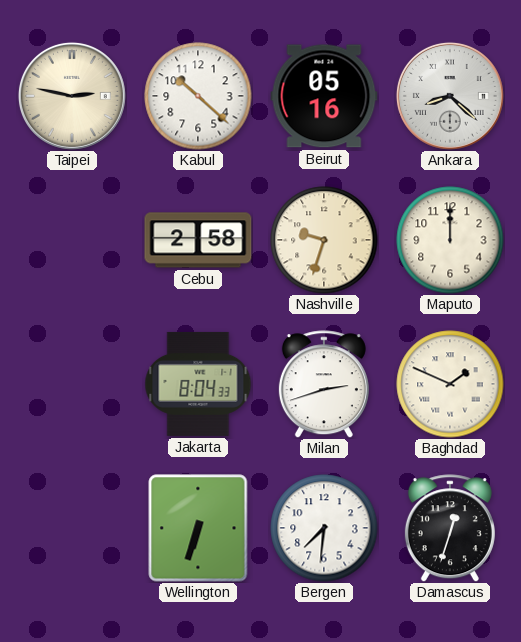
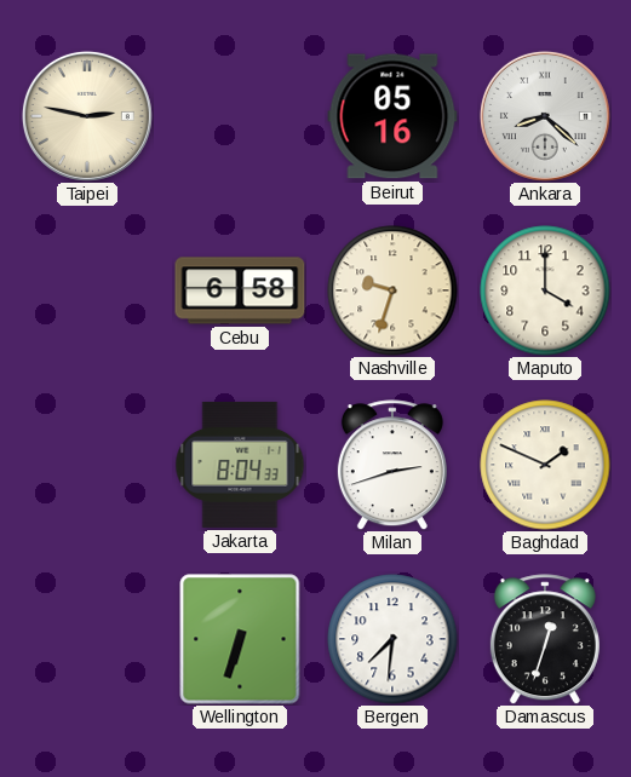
Kabul: 10:22 -> none
Cebu: 2:58 -> 6:58
Maputo: 12:00 -> 4:00
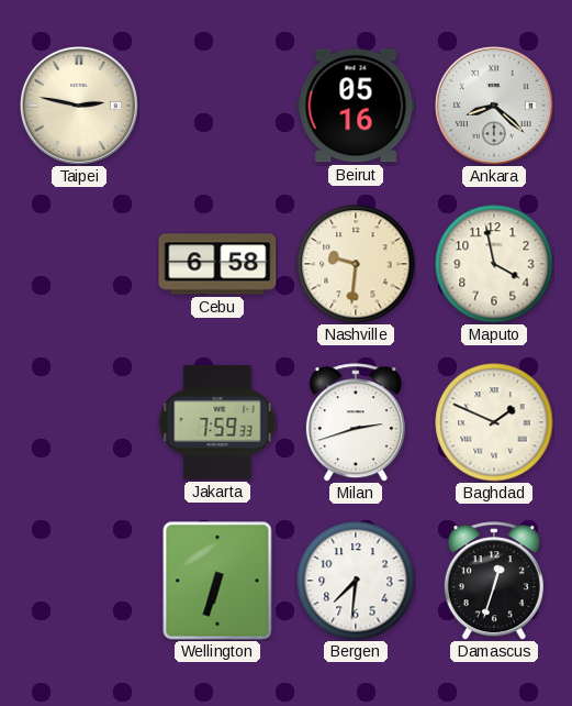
Nashville: 9:33 -> 9:31
Maputo: 4:00 -> 3:58
Jakarta: 8:04 -> 7:59
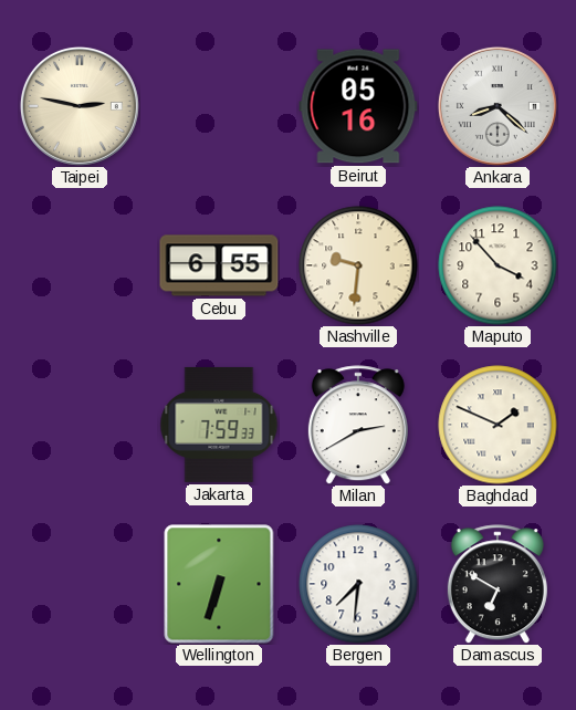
Cebu: 6:58 -> 6:55
Maputo: 3:58 -> 3:53
Milan: 2:42 -> 2:40
Damascus: 12:33 -> 6:50
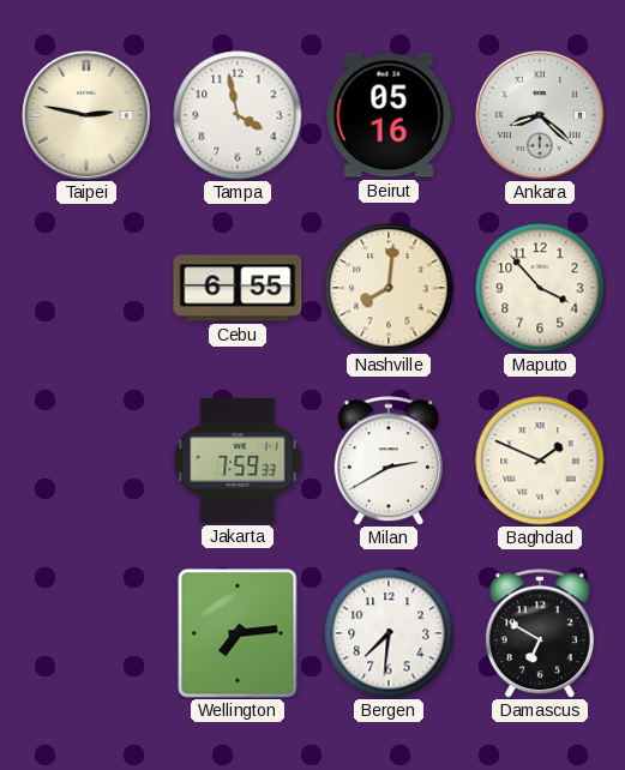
Tampa: none -> 3:58
Nashville: 9:31 -> 8:01
Wellington: 6:33 -> 7:14
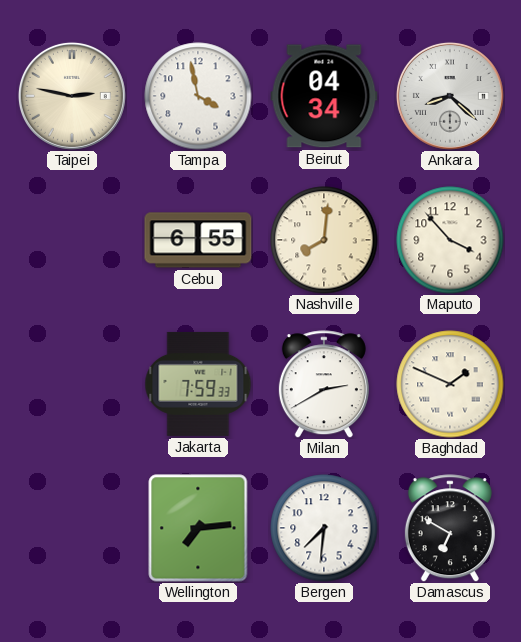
Beirut: 05:16 -> 04:34
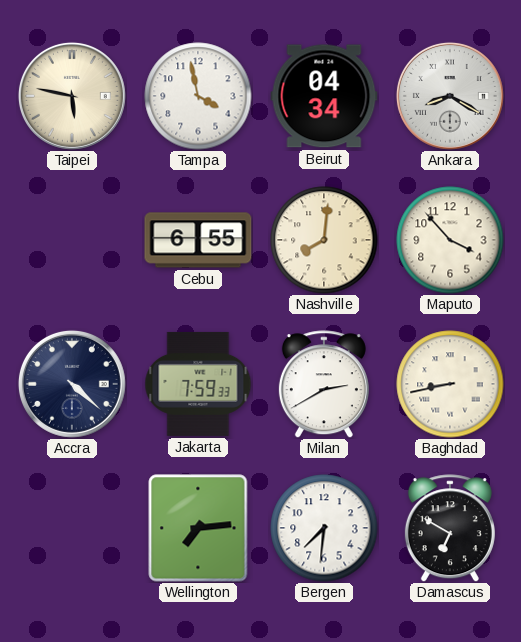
Taipei: 2:47 -> 5:47
Ankara: 8:22 -> 8:20
Accra: none -> 4:22
Baghdad: 1:49 -> 8:43
